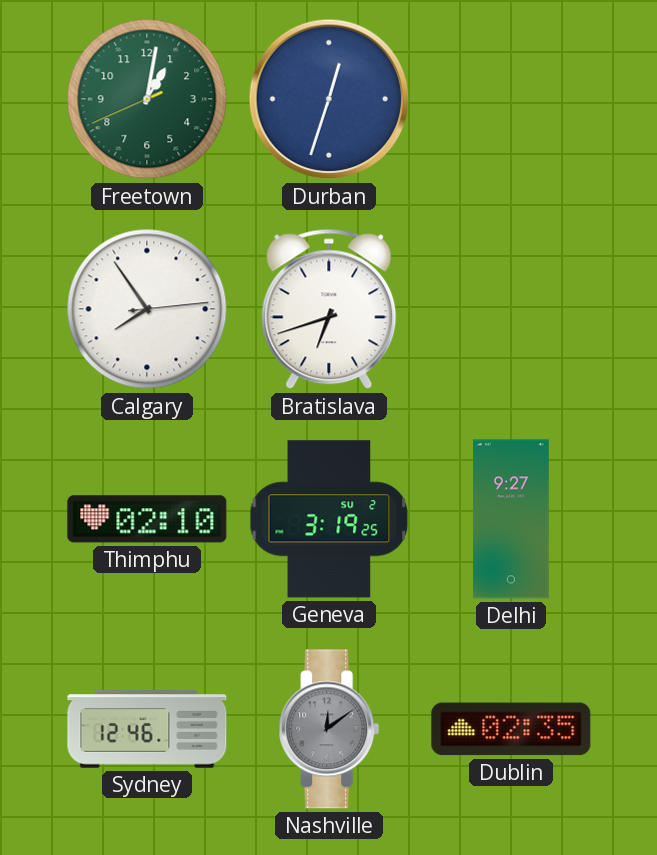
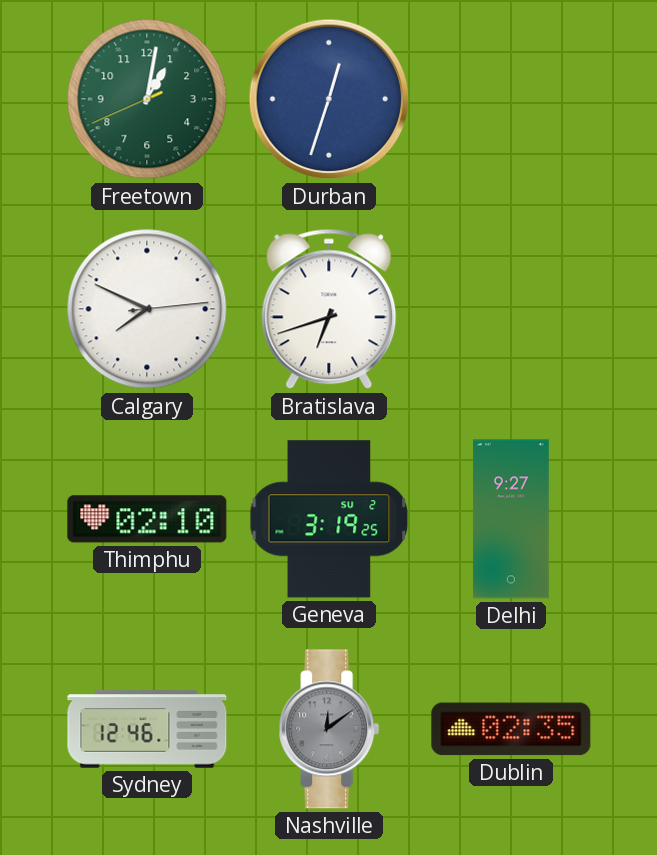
Calgary: 7:54 -> 7:49
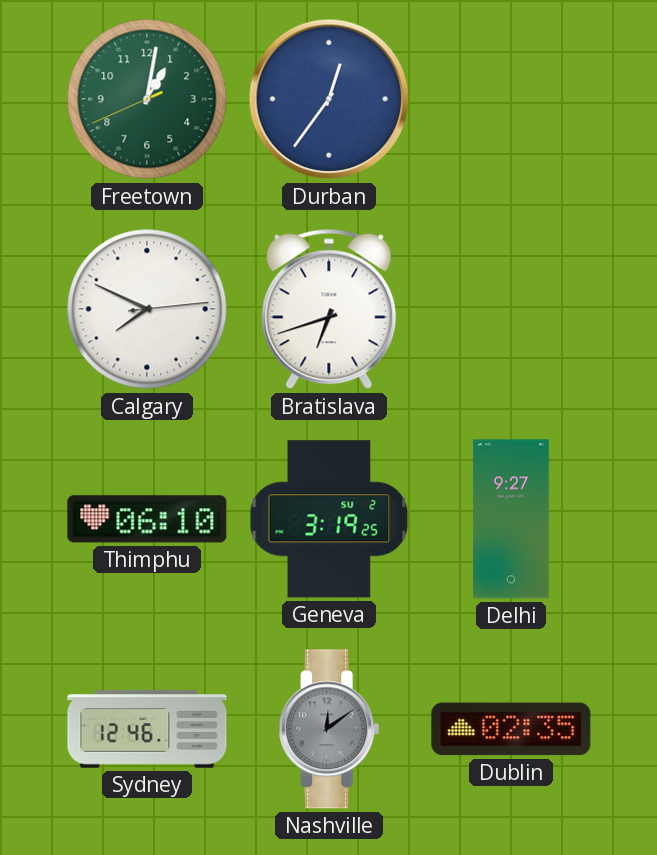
Durban: 12:33 -> 12:36
Thimphu: 02:10 -> 06:10
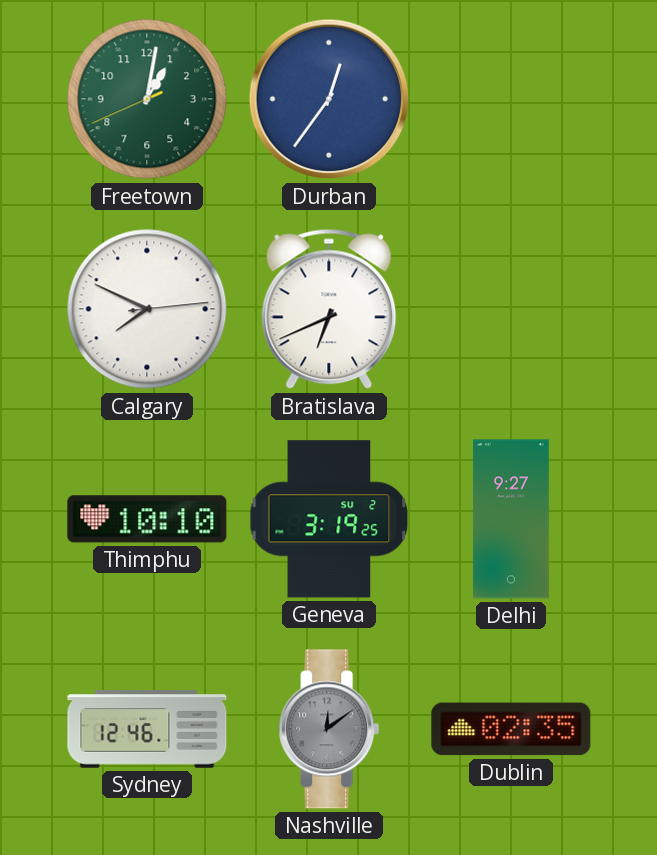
Bratislava: 6:42 -> 6:41
Thimphu: 06:10 -> 10:10
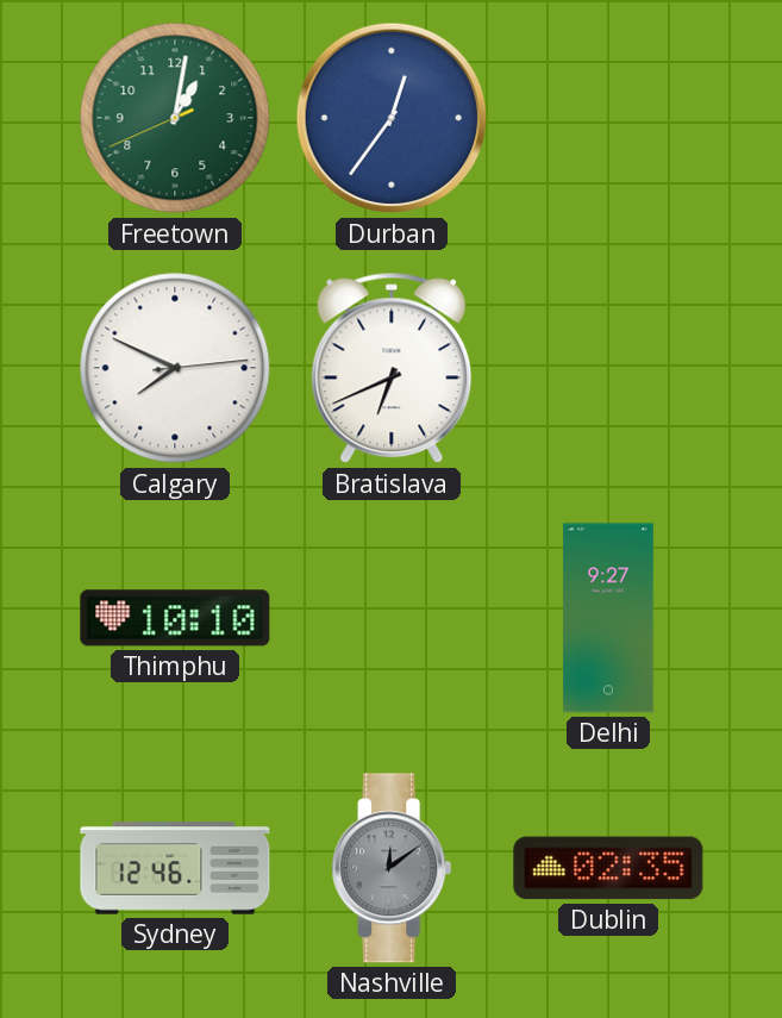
Geneva: 3:19 -> none
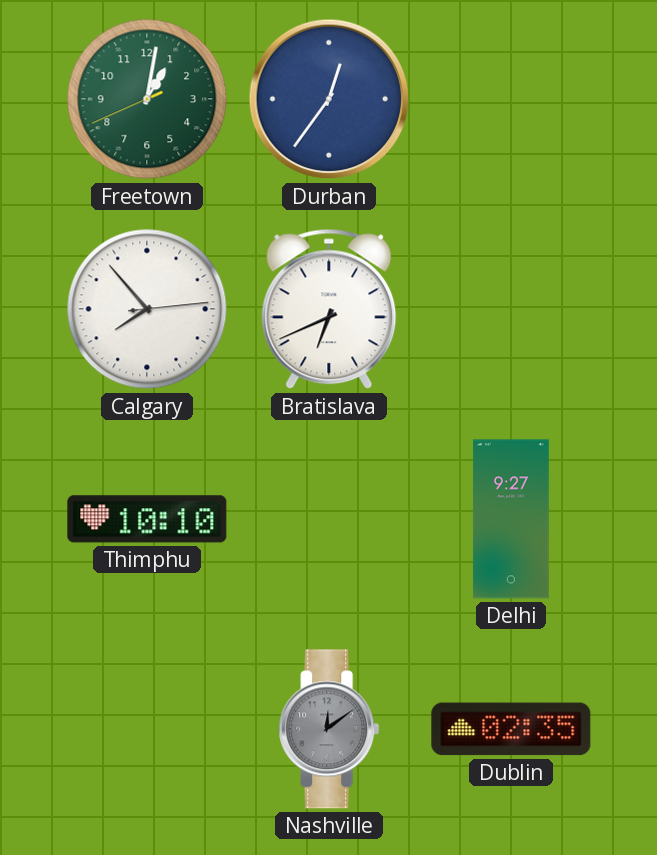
Calgary: 7:49 -> 7:53
Sydney: 12:46 -> none
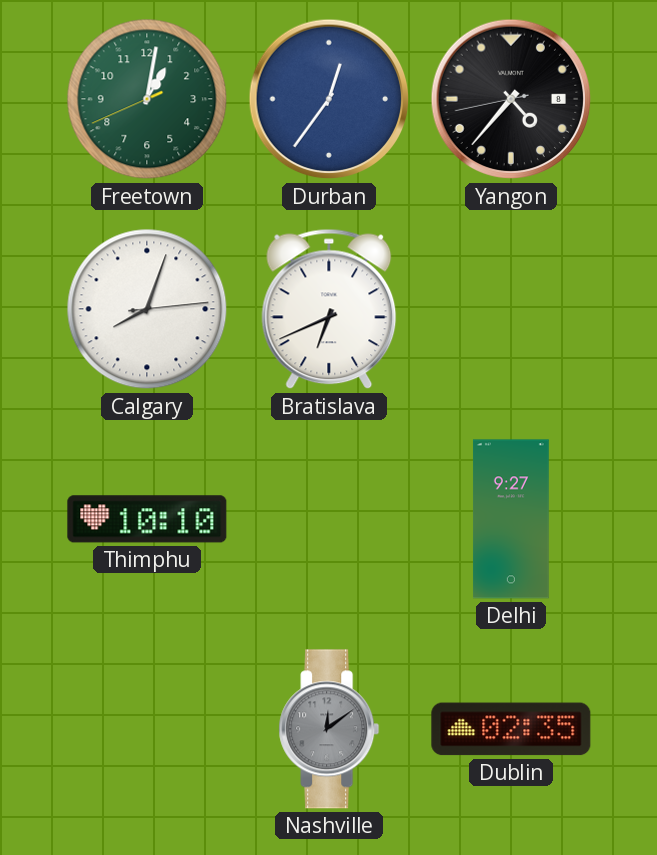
Yangon: none -> 4:36
Calgary: 7:53 -> 8:03
